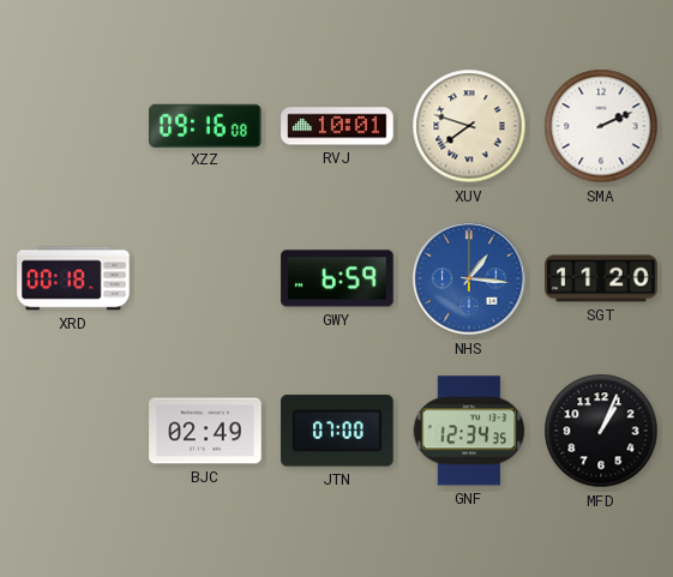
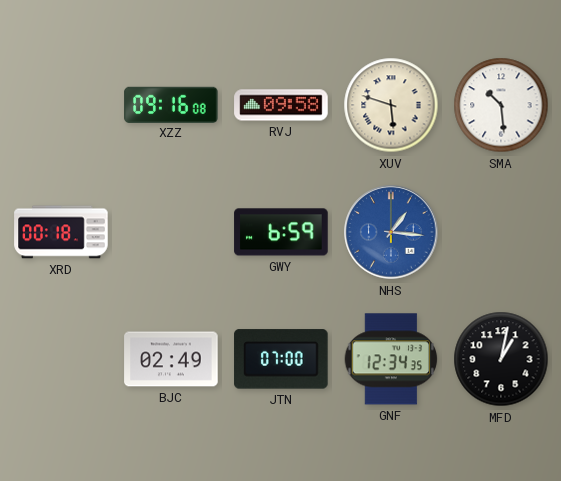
RVJ: 10:01 -> 09:58
XUV: 7:48 -> 5:48
SMA: 2:11 -> 10:29
SGT: 11:20 -> none
MFD: 1:04 -> 1:02
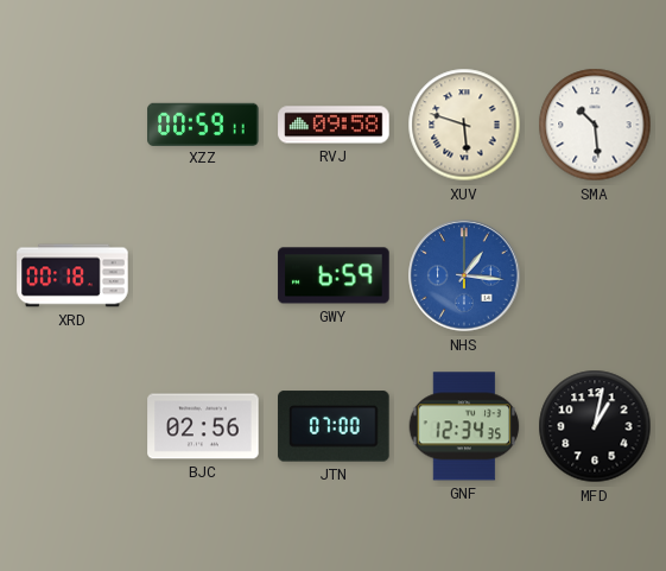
XZZ: 09:16 -> 00:59
BJC: 02:49 -> 02:56
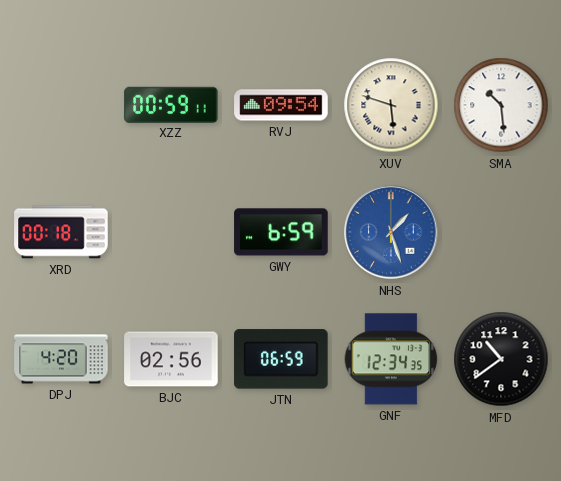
RVJ: 09:58 -> 09:54
NHS: 1:16 -> 1:27
DPJ: none -> 4:20
JTN: 07:00 -> 06:59
MFD: 1:02 -> 10:39
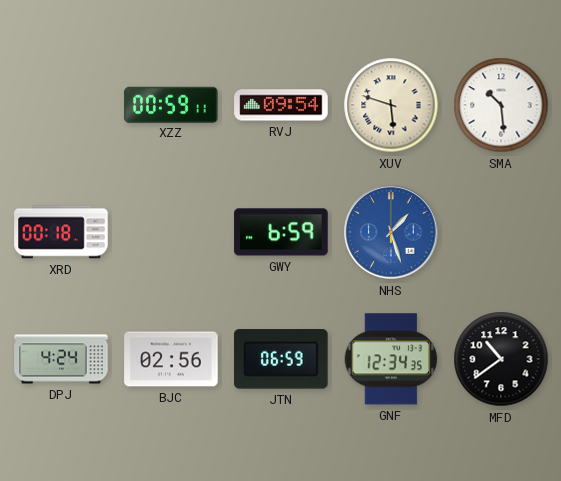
DPJ: 4:20 -> 4:24
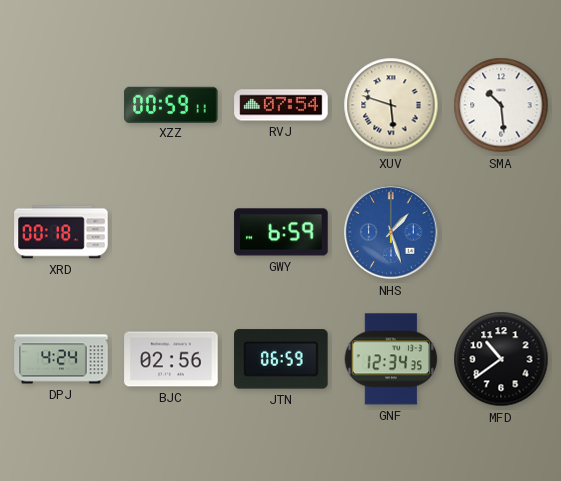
RVJ: 09:54 -> 07:54
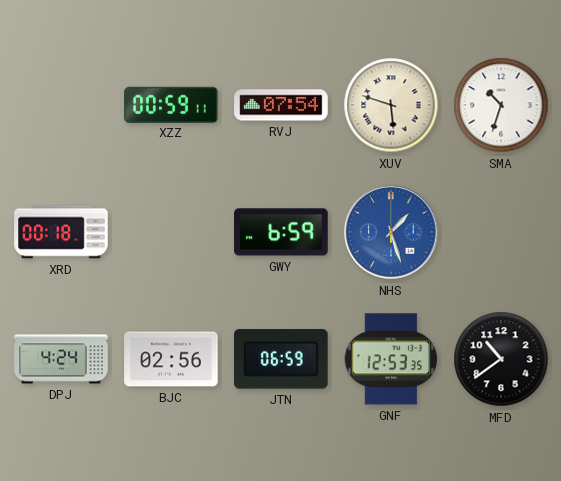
SMA: 10:29 -> 10:33
GNF: 12:34 -> 12:53
